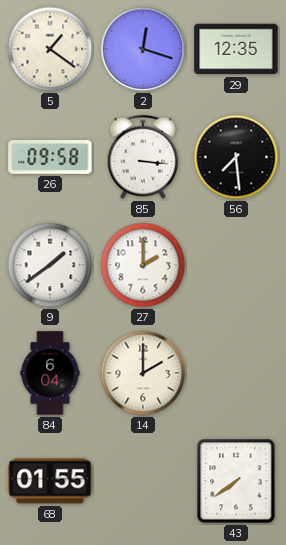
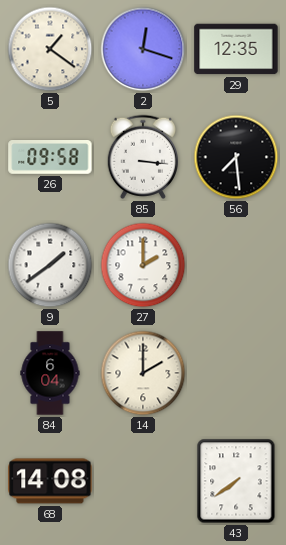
68: 01:55 -> 14:08
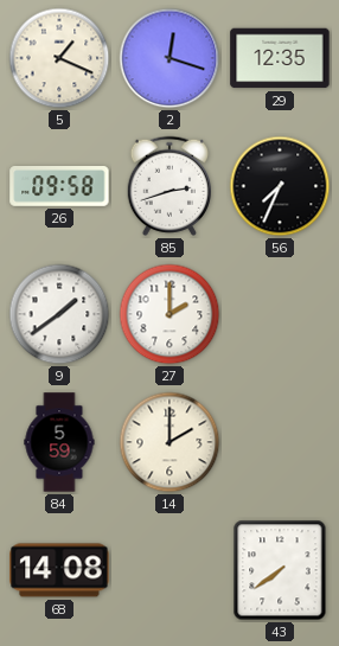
5: 1:21 -> 1:19
85: 3:16 -> 2:42
56: 7:29 -> 7:34
84: 6:04 -> 5:59
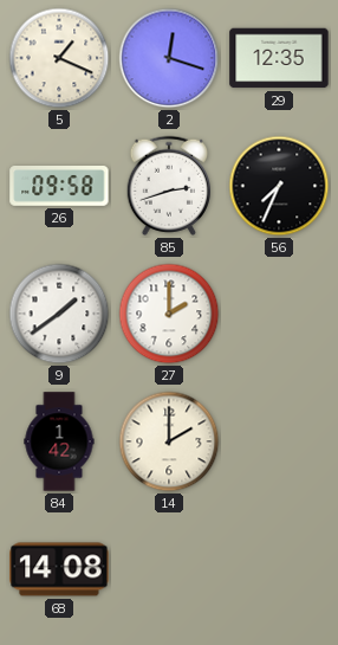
84: 5:59 -> 1:42
43: 7:39 -> none
